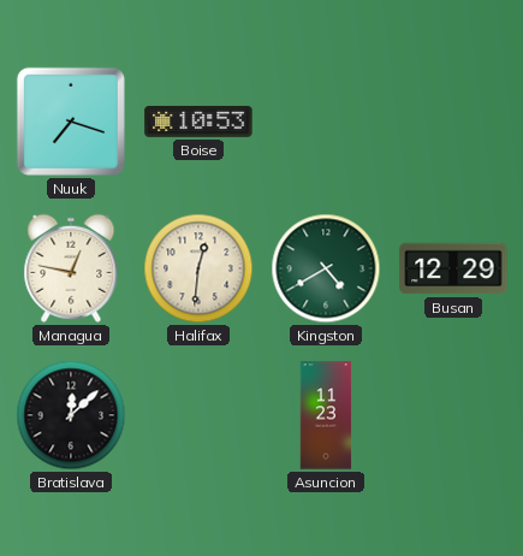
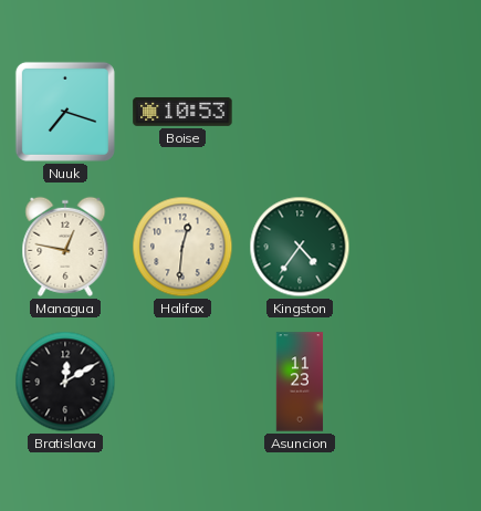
Kingston: 4:40 -> 4:36
Busan: 12:29 -> none
Bratislava: 12:08 -> 12:10
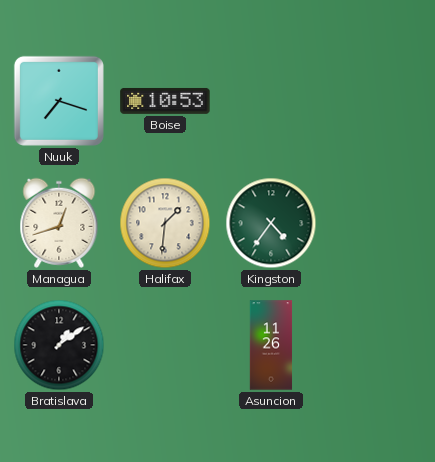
Managua: 12:47 -> 12:42
Halifax: 12:31 -> 1:31
Bratislava: 12:10 -> 1:09
Asuncion: 11:23 -> 11:26
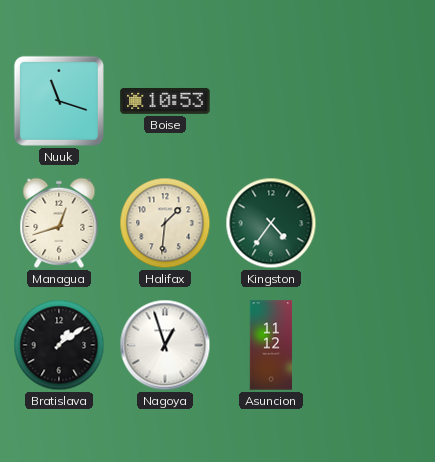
Nuuk: 7:18 -> 11:18
Nagoya: none -> 12:57
Asuncion: 11:26 -> 11:12
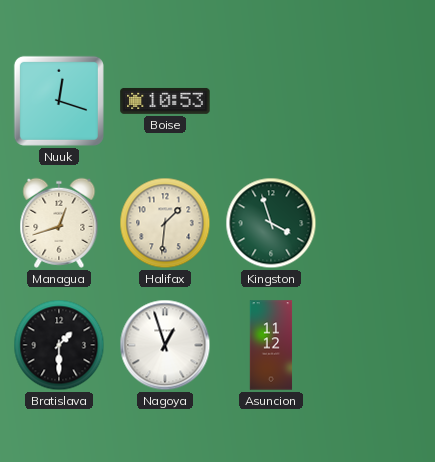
Nuuk: 11:18 -> 12:18
Kingston: 4:36 -> 3:57
Bratislava: 1:09 -> 1:30
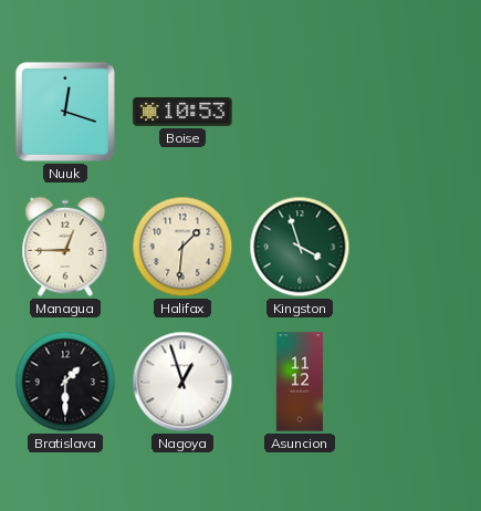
Managua: 12:42 -> 12:45
